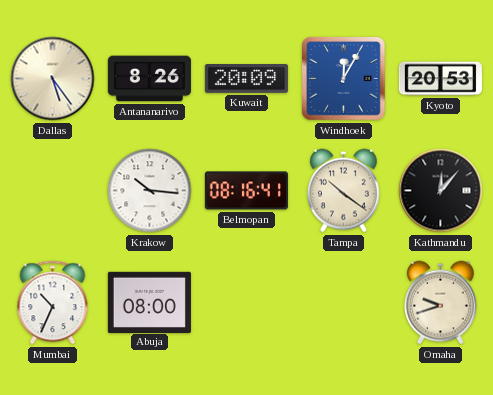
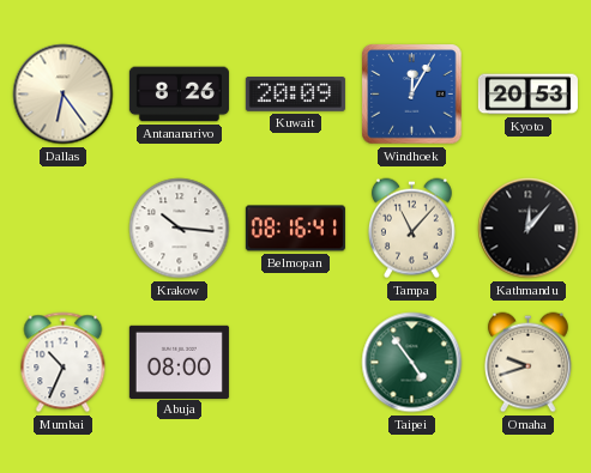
Dallas: 5:24 -> 6:24
Tampa: 10:21 -> 11:07
Taipei: none -> 4:54
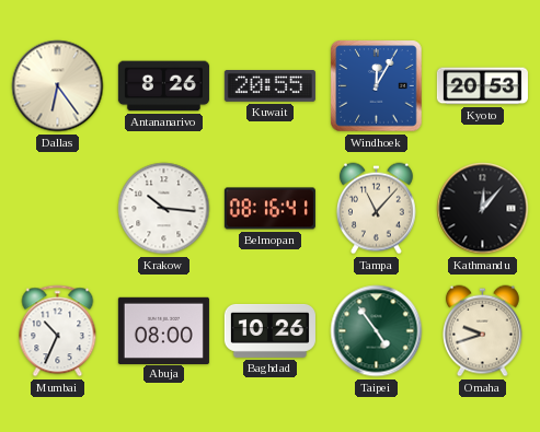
Kuwait: 20:09 -> 20:55
Baghdad: none -> 10:26
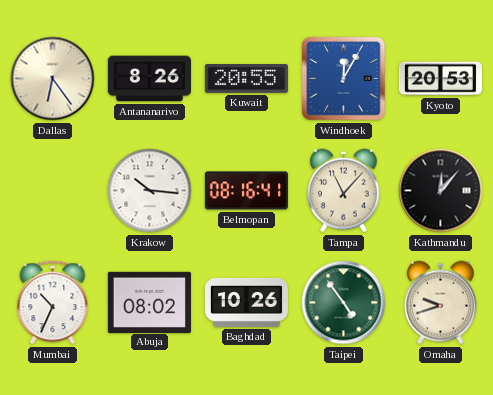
Abuja: 08:00 -> 08:02
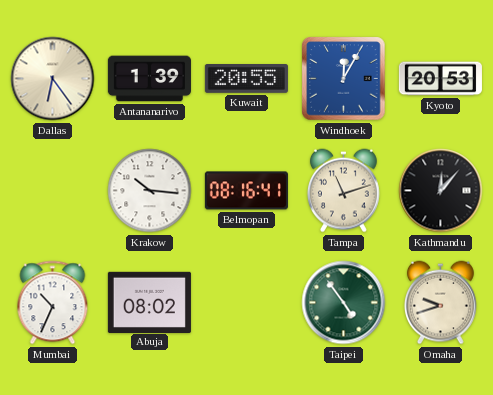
Antananarivo: 8:26 -> 1:39
Tampa: 11:07 -> 11:12
Baghdad: 10:26 -> none
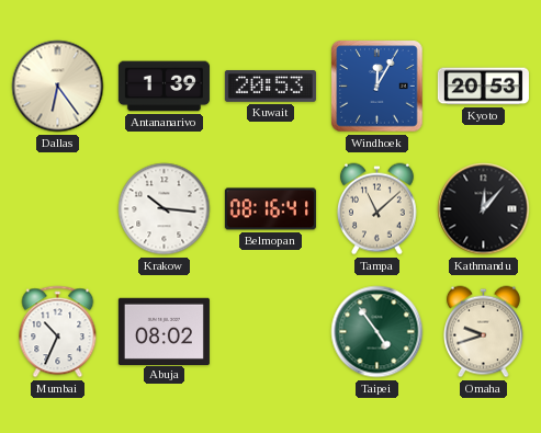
Kuwait: 20:55 -> 20:53
Tampa: 11:12 -> 11:08
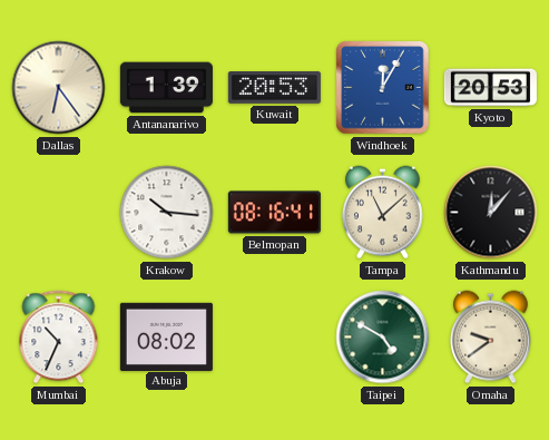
Taipei: 4:54 -> 4:50
Omaha: 9:42 -> 9:39
